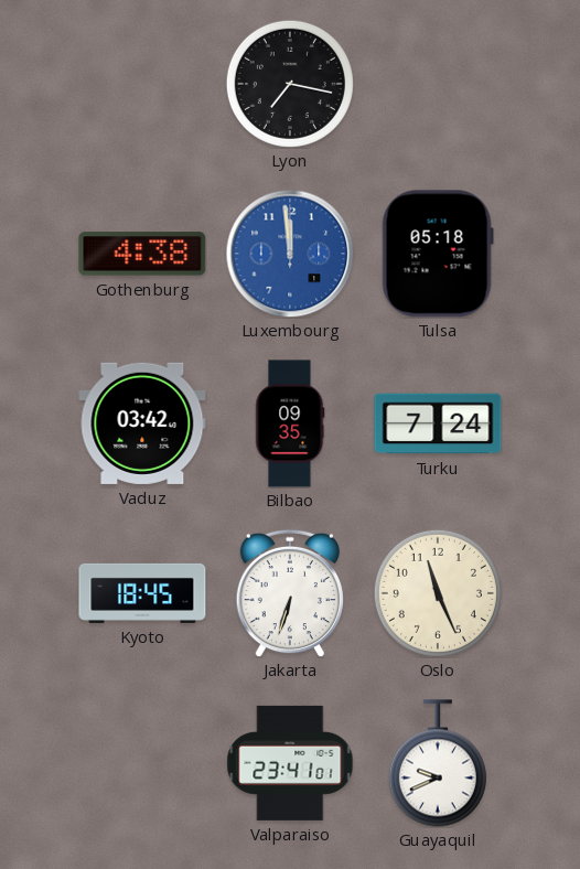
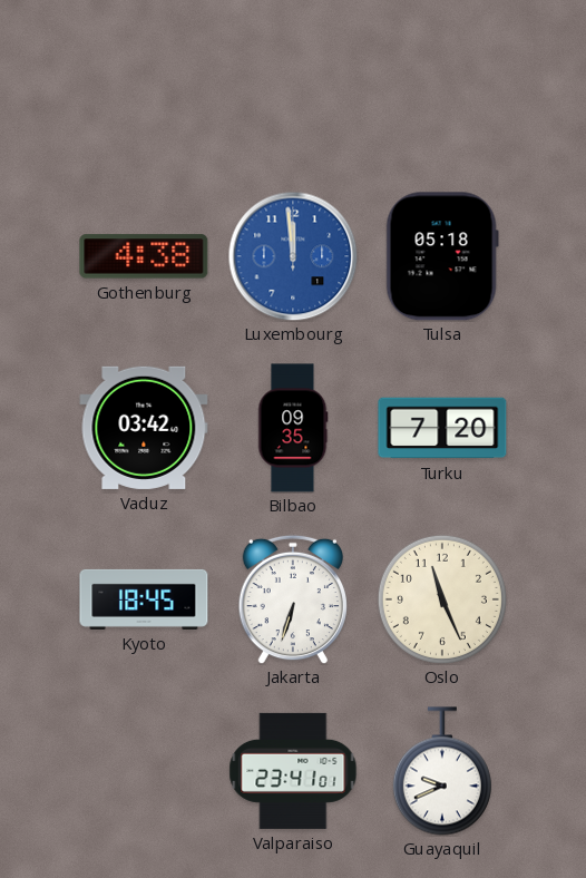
Lyon: 7:17 -> none
Turku: 7:24 -> 7:20
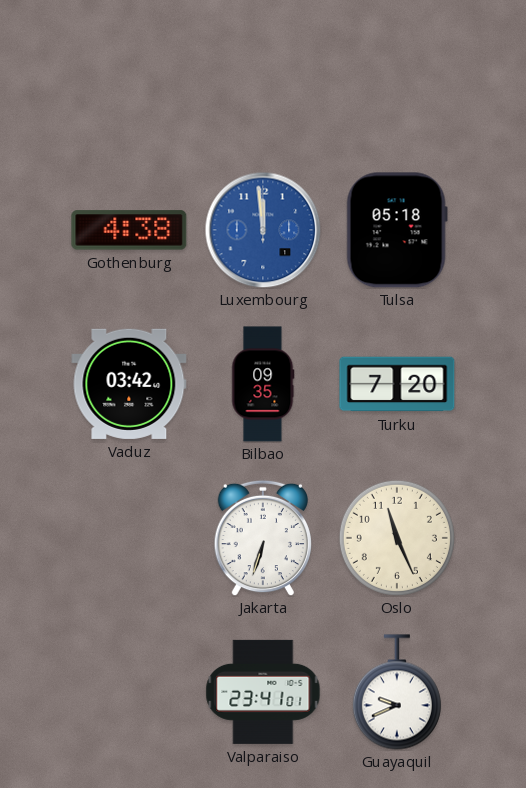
Kyoto: 18:45 -> none
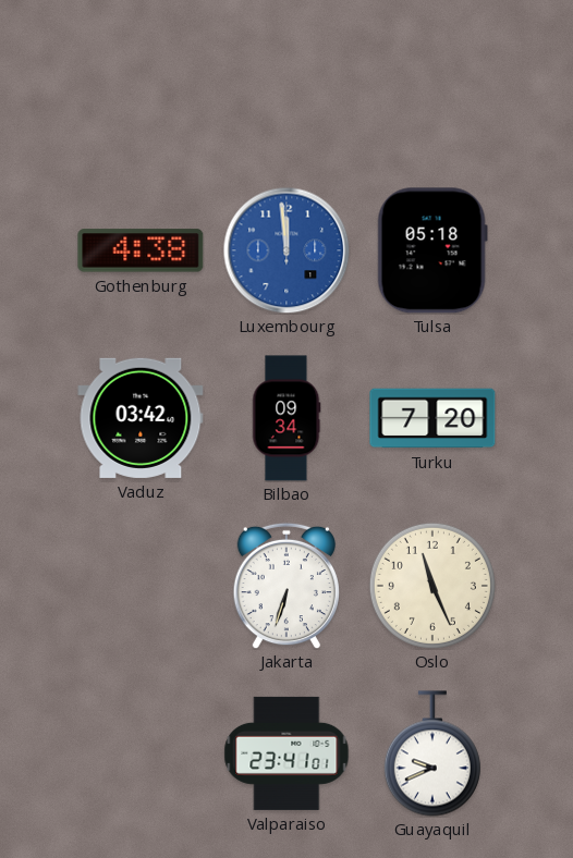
Bilbao: 09:35 -> 09:34
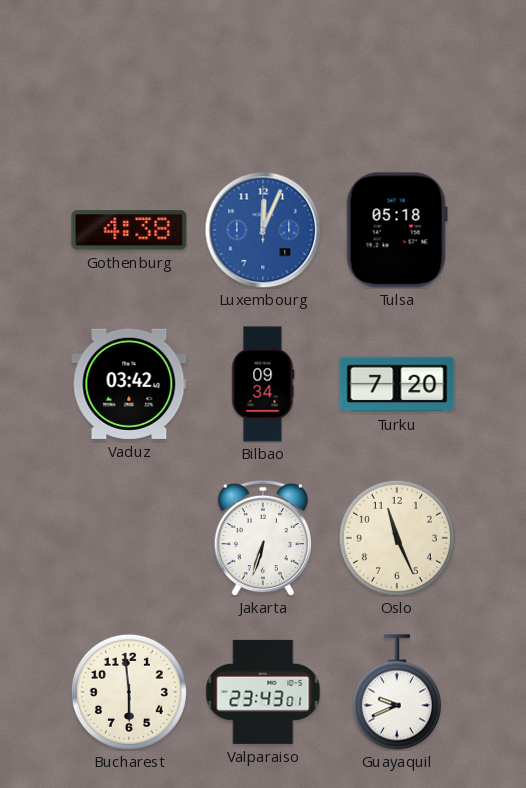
Luxembourg: 11:59 -> 12:04
Bucharest: none -> 5:59
Valparaiso: 23:41 -> 23:43
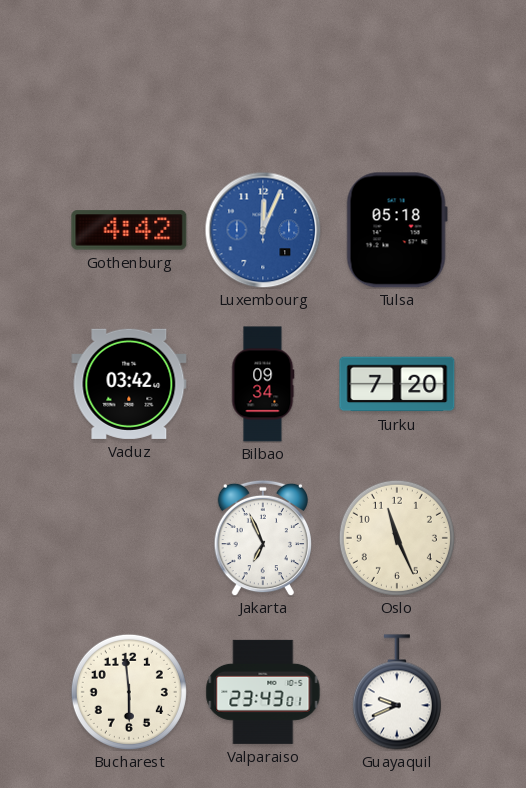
Gothenburg: 4:38 -> 4:42
Jakarta: 6:33 -> 6:56
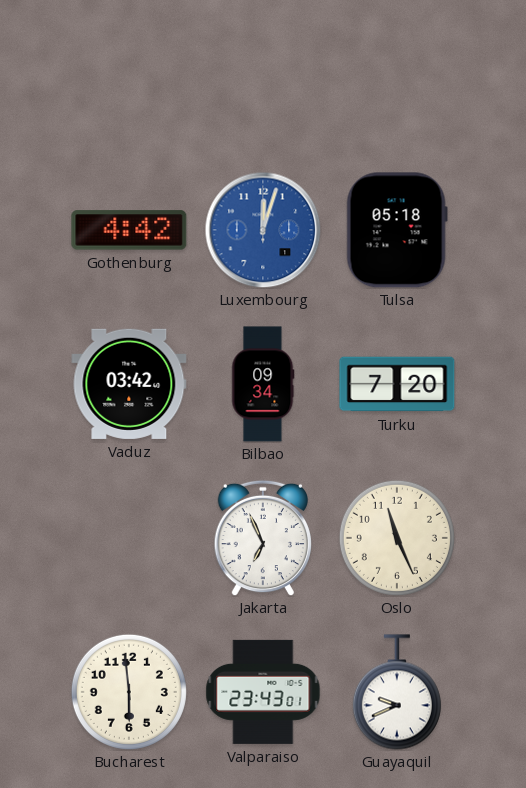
Luxembourg: 12:04 -> 12:03
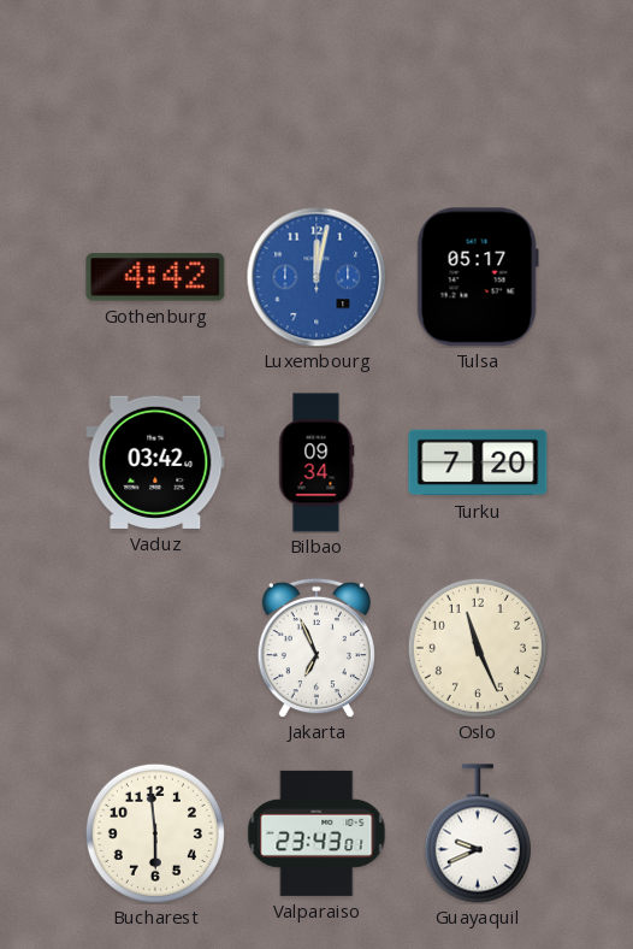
Luxembourg: 12:03 -> 12:02
Tulsa: 05:18 -> 05:17
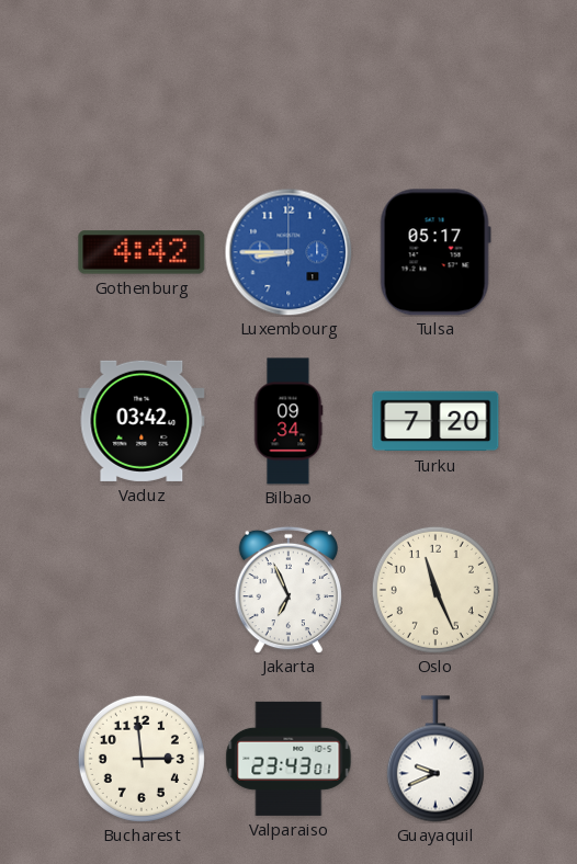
Luxembourg: 12:02 -> 8:45
Bucharest: 5:59 -> 2:59
